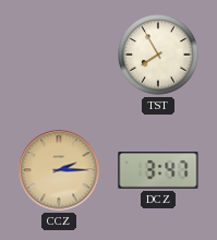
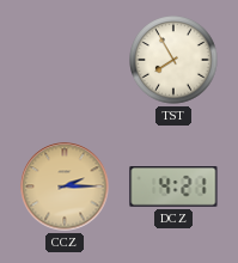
DCZ: 3:47 -> 4:21
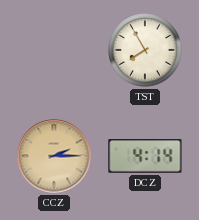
DCZ: 4:21 -> 4:14
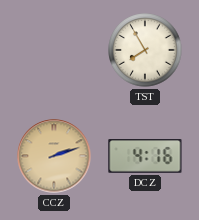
CCZ: 2:15 -> 2:12
DCZ: 4:14 -> 4:16
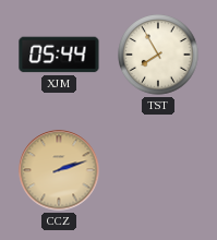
XJM: none -> 05:44
DCZ: 4:16 -> none
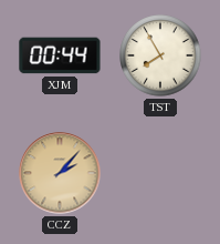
XJM: 05:44 -> 00:44
CCZ: 2:12 -> 2:07
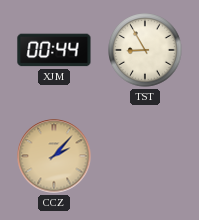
TST: 7:55 -> 8:55
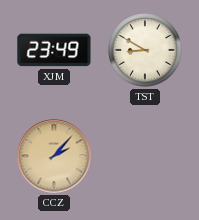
XJM: 00:44 -> 23:49
TST: 8:55 -> 8:50
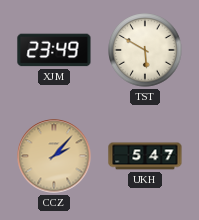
TST: 8:50 -> 5:50
UKH: none -> 5:47
